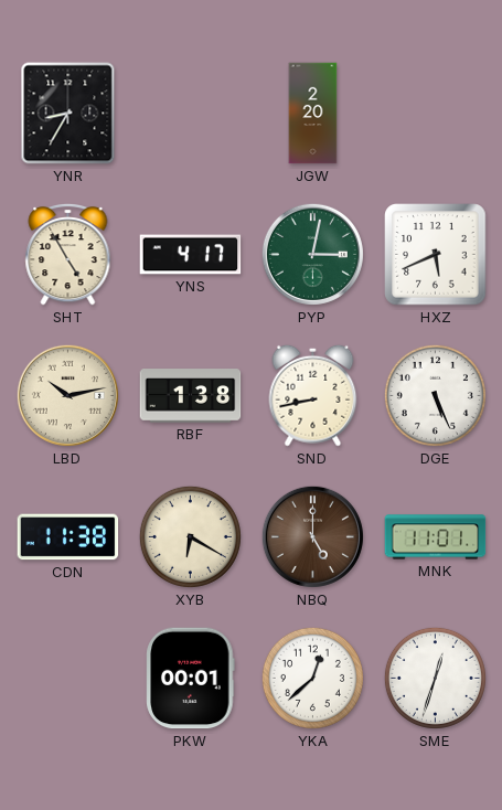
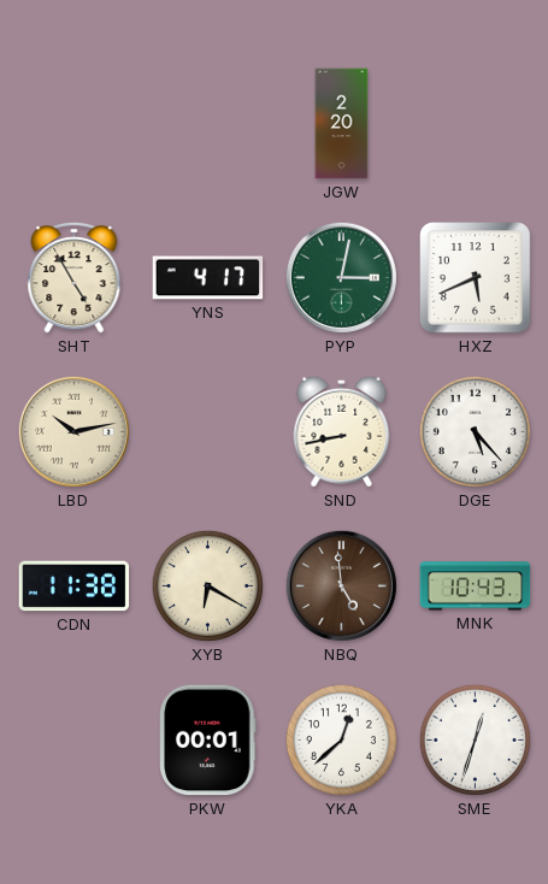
YNR: 8:35 -> none
RBF: 1:38 -> none
DGE: 5:26 -> 5:23
NBQ: 5:00 -> 4:59
MNK: 11:01 -> 10:43
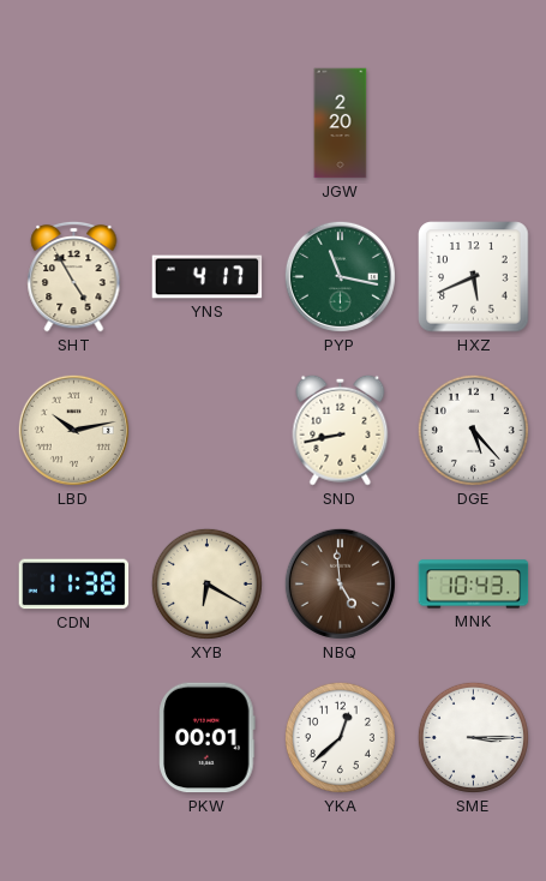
PYP: 3:02 -> 11:17
SME: 12:33 -> 3:15
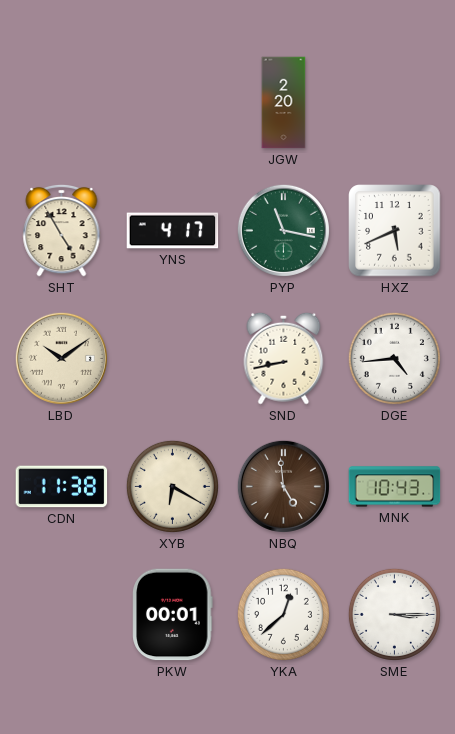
LBD: 10:13 -> 10:09
DGE: 5:23 -> 4:44
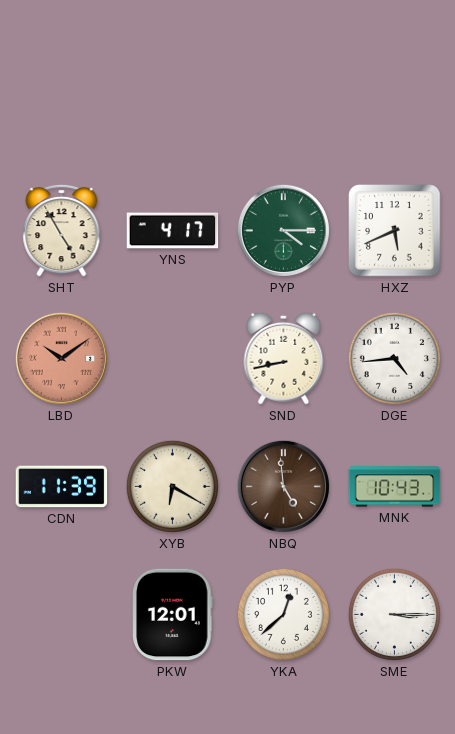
JGW: 2:20 -> none
PYP: 11:17 -> 4:15
LBD dial: cream -> salmon
CDN: 11:38 -> 11:39
PKW: 00:01 -> 12:01
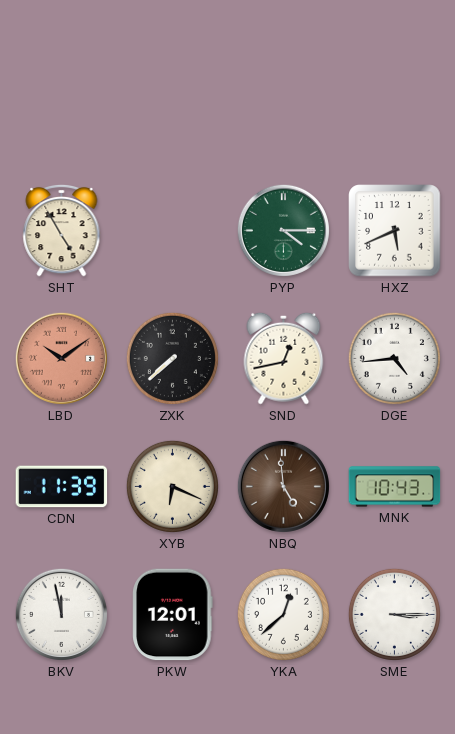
YNS: 4:17 -> none
ZXK: none -> 7:38
SND: 8:43 -> 12:43
XYB: 6:20 -> 6:19
BKV: none -> 11:58
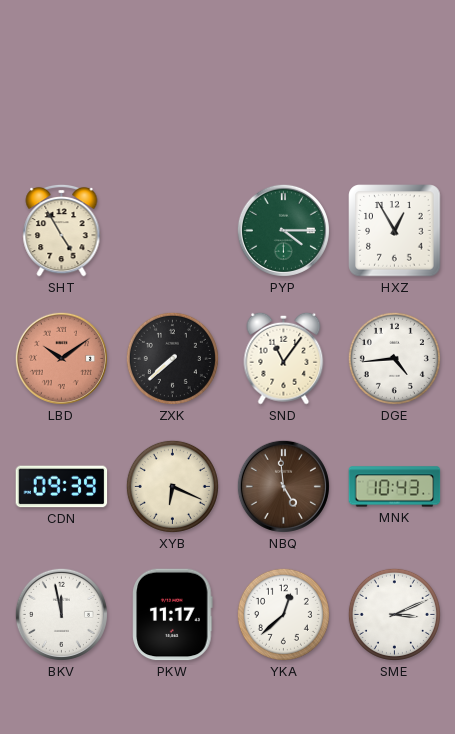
HXZ: 5:41 -> 12:55
SND: 12:43 -> 11:06
CDN: 11:39 -> 09:39
PKW: 12:01 -> 11:17
SME: 3:15 -> 3:11
